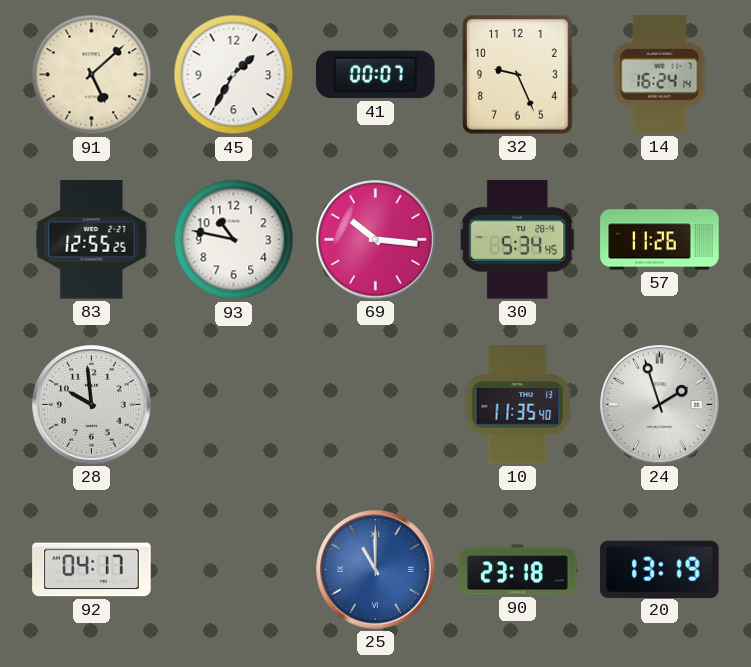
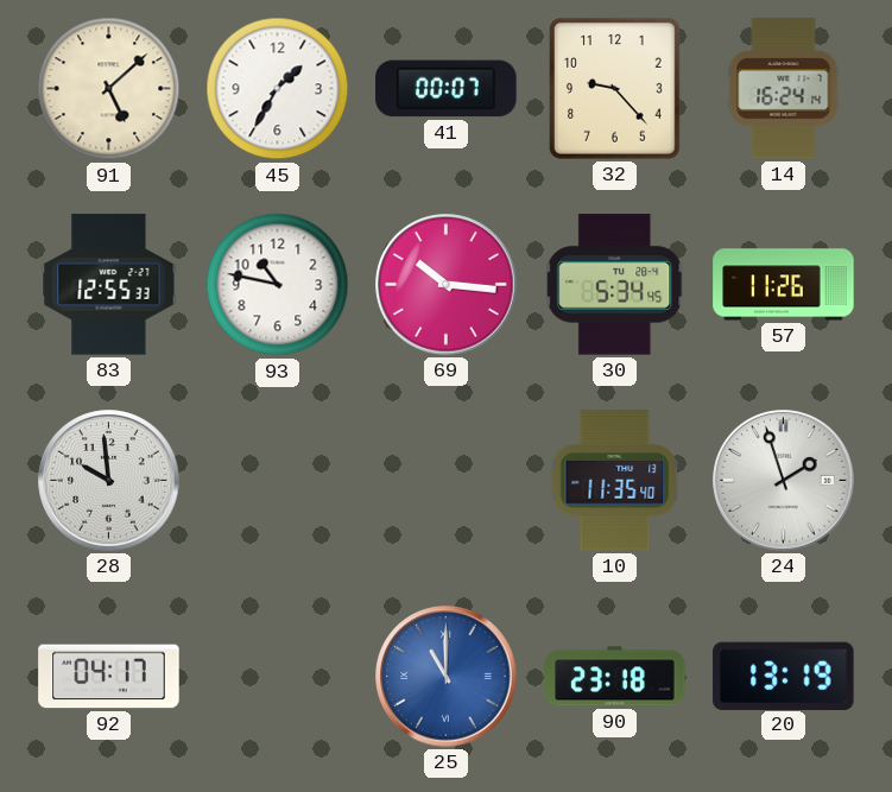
32: 9:26 -> 9:23
83: 12:55:25 -> 12:55:33
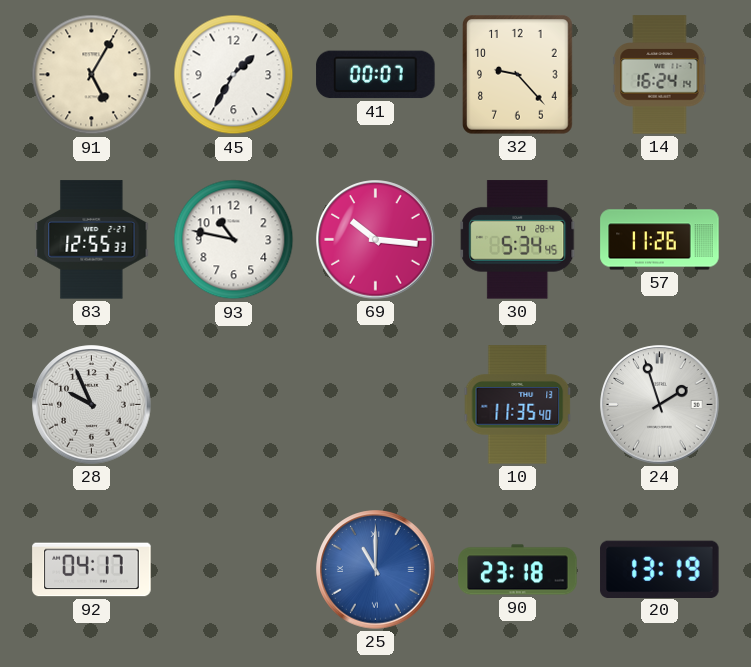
91: 5:08 -> 5:05
28: 9:59 -> 9:56
